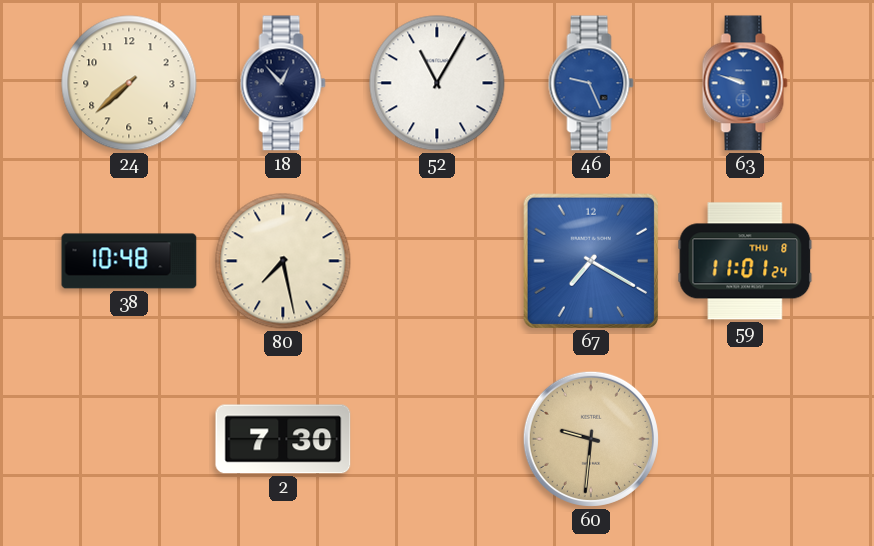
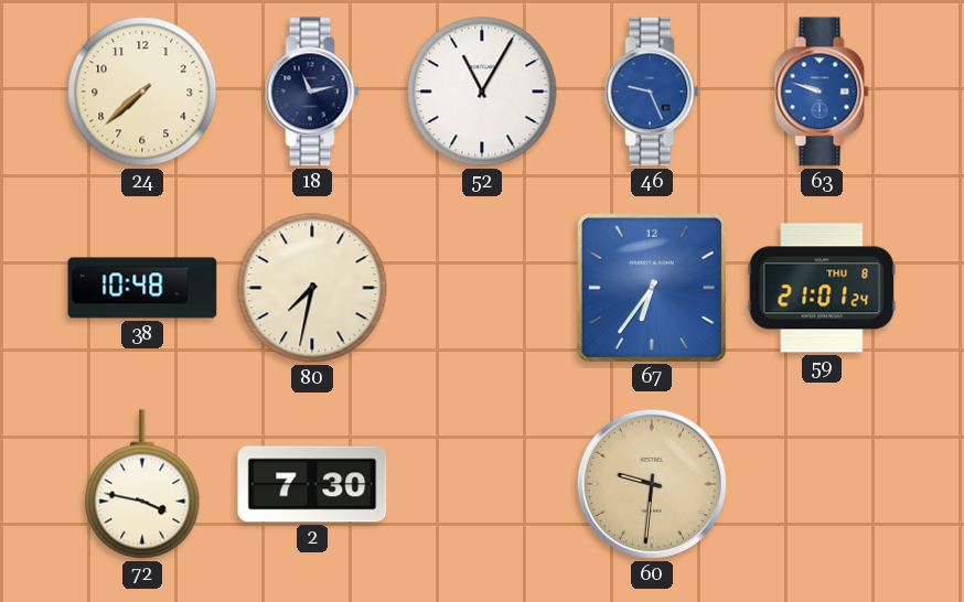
18: 12:53 -> 11:13
80: 7:28 -> 7:32
67: 7:20 -> 6:36
59: 11:01 -> 21:01
72: none -> 3:47
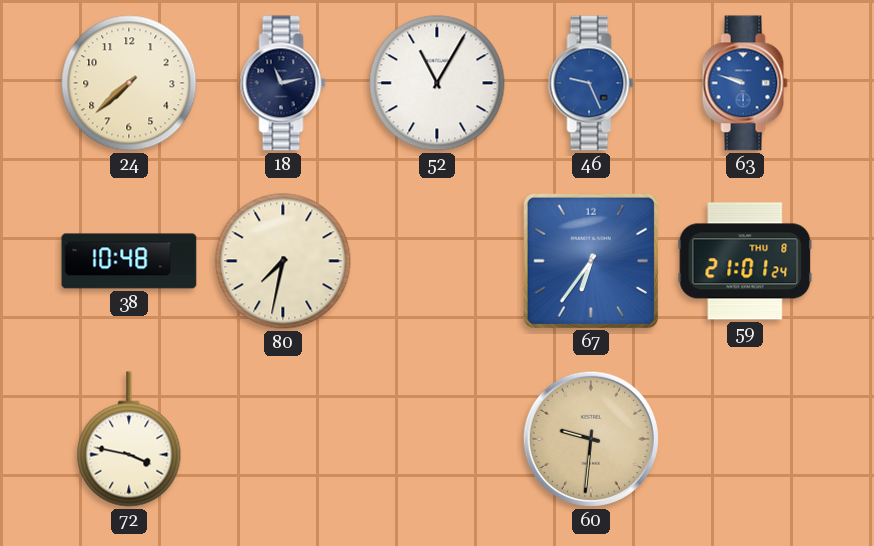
2: 7:30 -> none
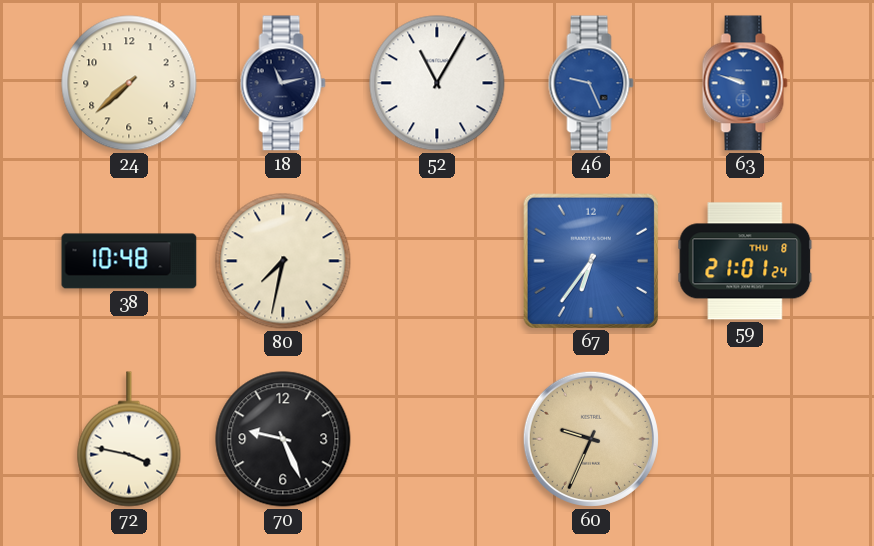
70: none -> 9:26
60: 9:31 -> 9:34
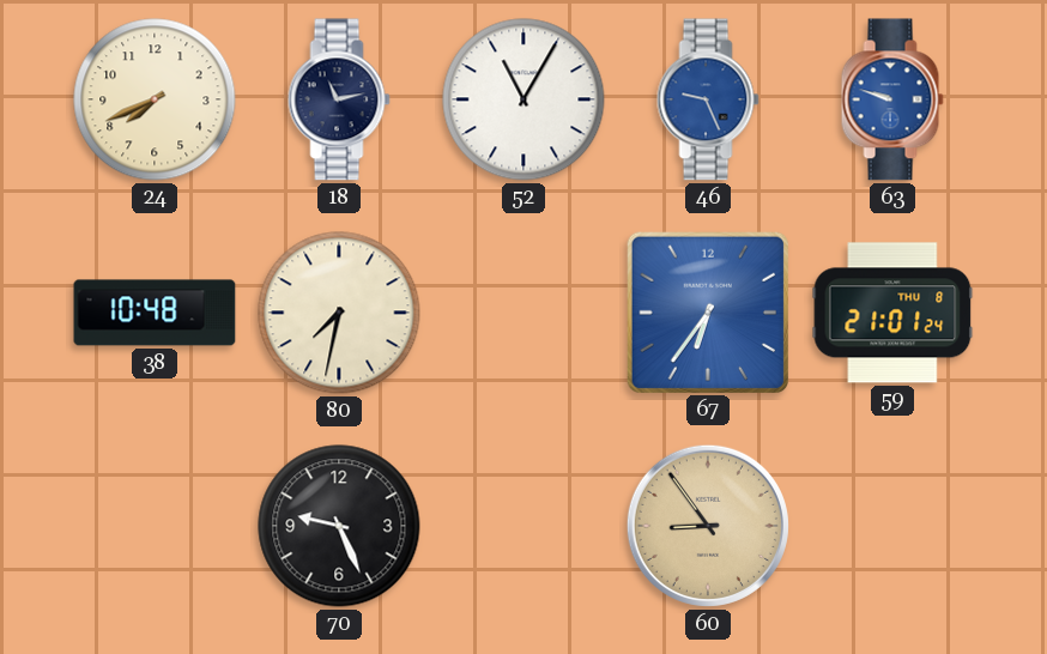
24: 7:38 -> 7:41
72: 3:47 -> none
60: 9:34 -> 8:54
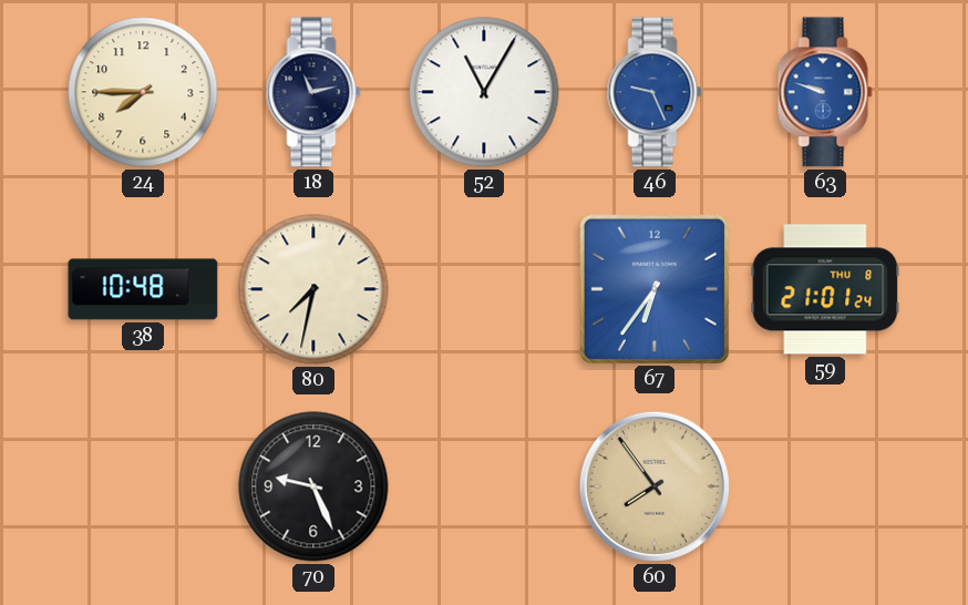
24: 7:41 -> 7:45
60: 8:54 -> 7:54
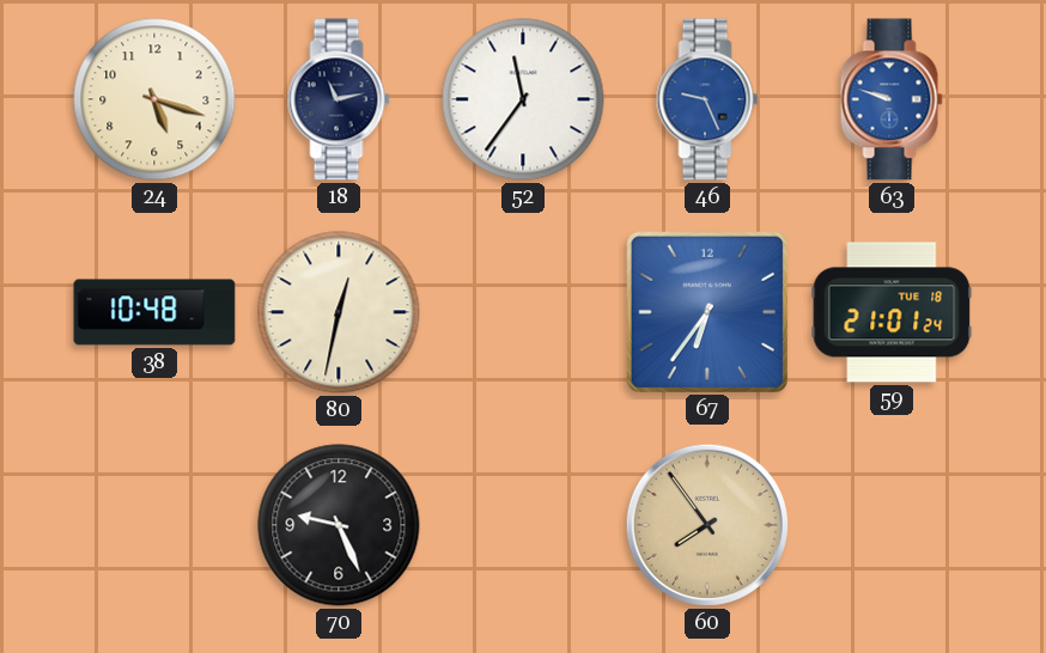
24: 7:45 -> 5:18
52: 11:05 -> 11:36
80: 7:32 -> 12:32
59 date: THU 8 -> TUE 18
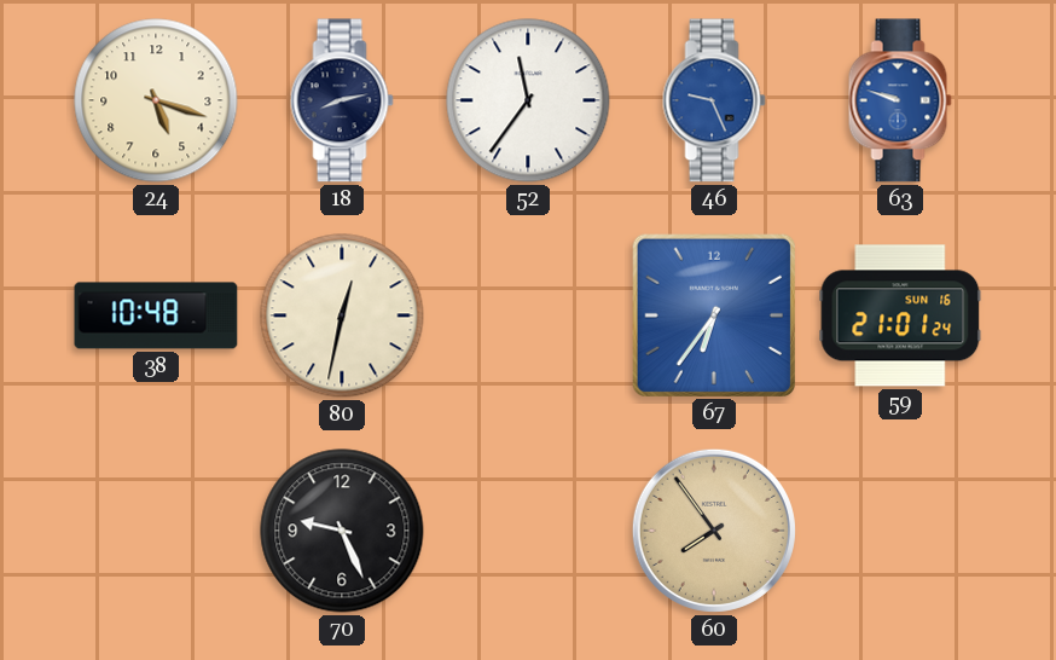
18: 11:13 -> 8:13
59 date: TUE 18 -> SUN 16
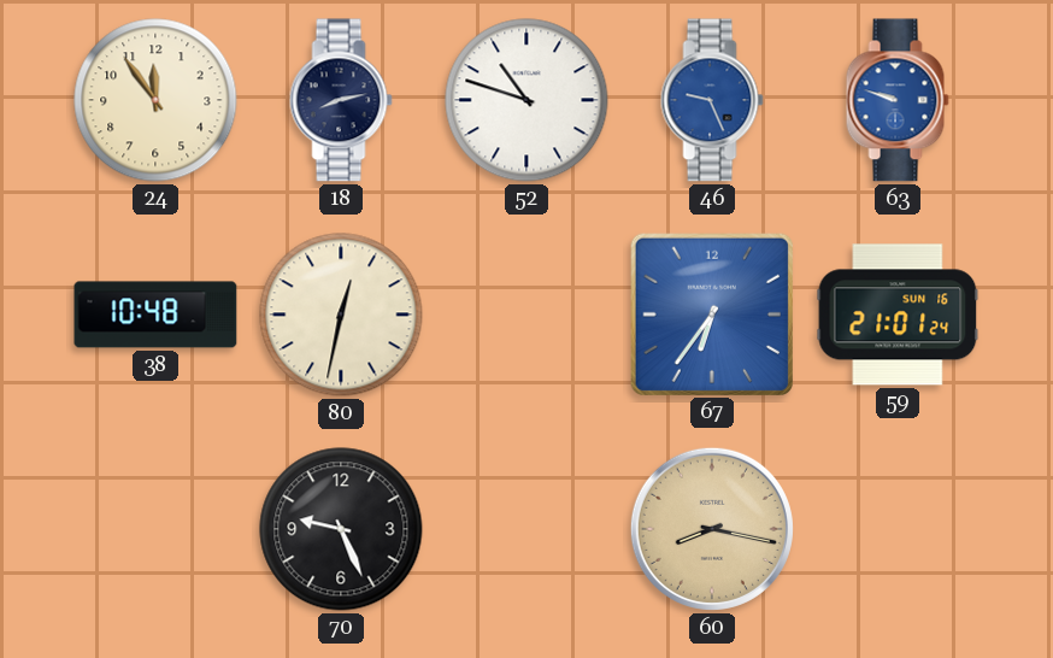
24: 5:18 -> 11:54
52: 11:36 -> 10:48
60: 7:54 -> 8:17
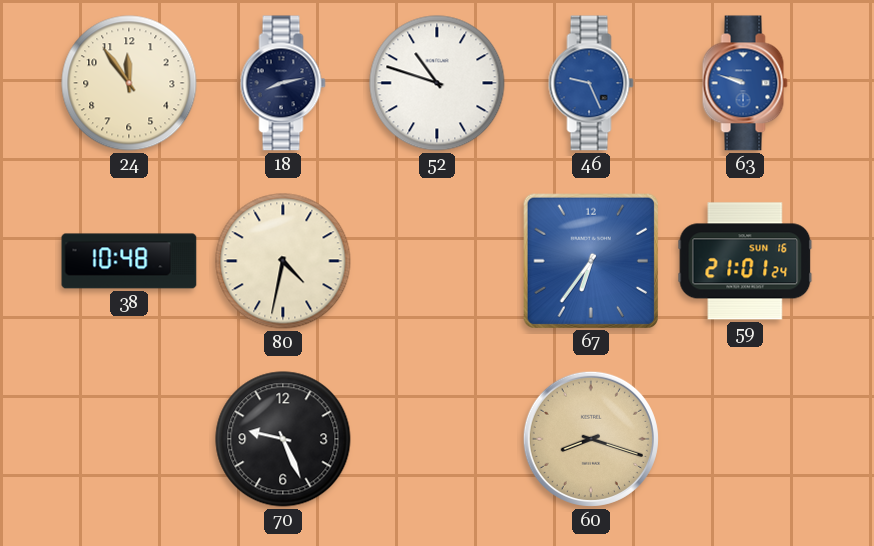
80: 12:32 -> 4:32
60: 8:17 -> 8:18
